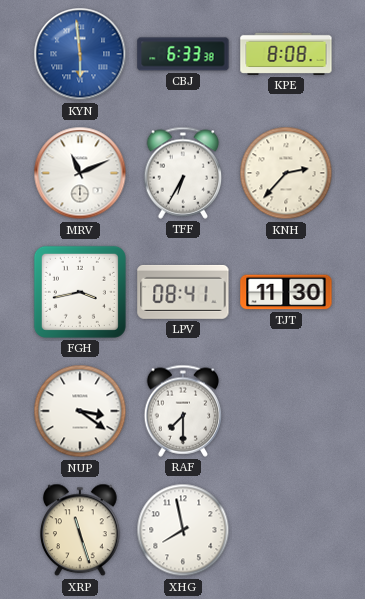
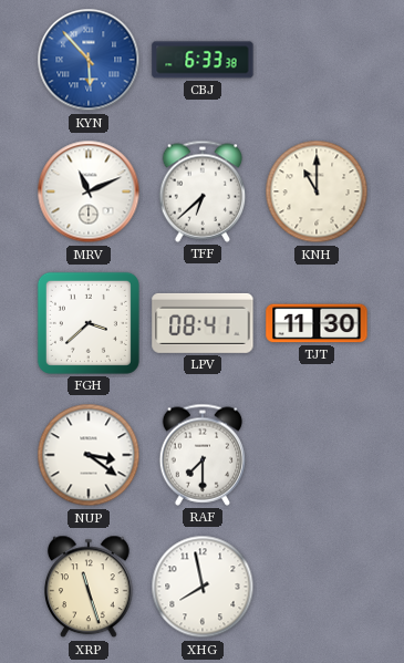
KYN: 5:59 -> 5:53
KPE: 8:08 -> none
TFF: 6:35 -> 6:38
KNH: 2:37 -> 11:00
FGH: 3:43 -> 3:38
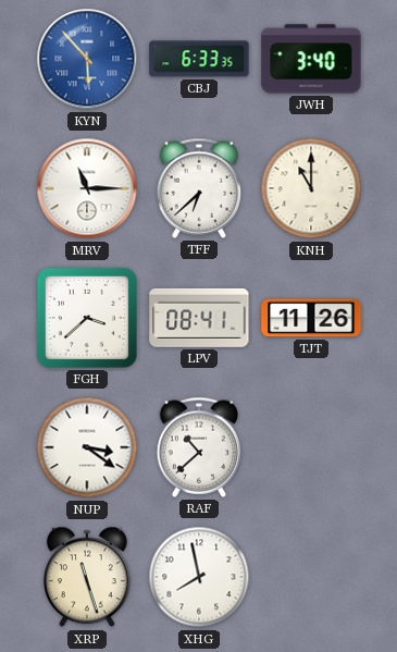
CBJ: 6:33:38 -> 6:33:35
JWH: none -> 3:40
MRV: 11:11 -> 11:15
TJT: 11:30 -> 11:26
RAF: 7:30 -> 10:38
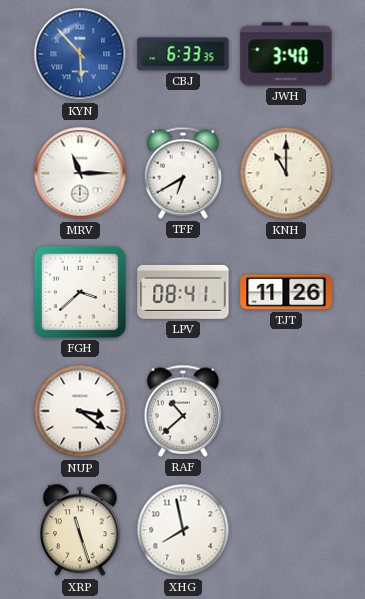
TFF: 6:38 -> 6:40
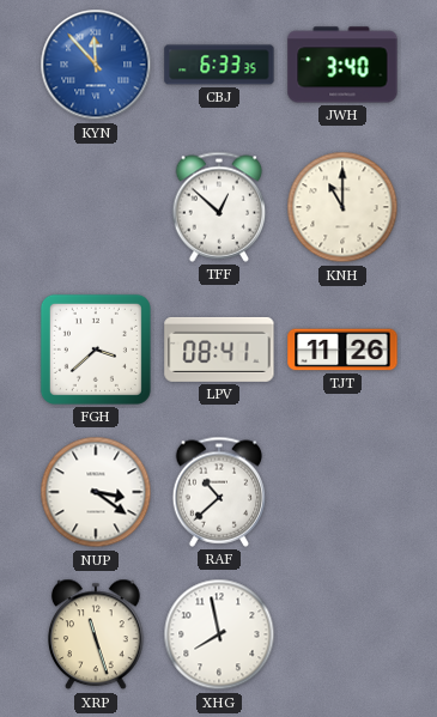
KYN: 5:53 -> 11:53
MRV: 11:15 -> none
TFF: 6:40 -> 12:52
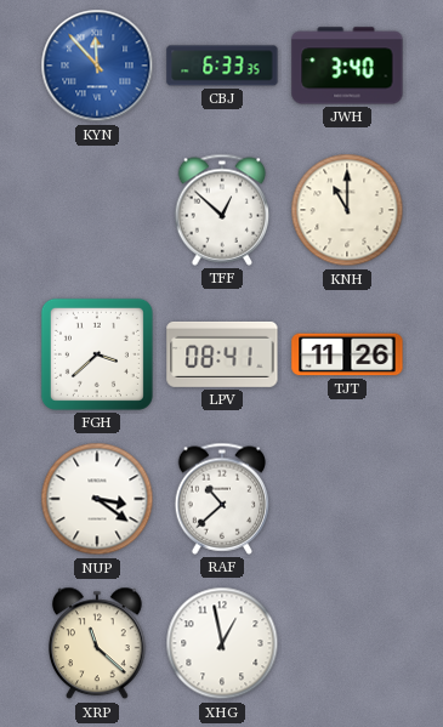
XRP: 11:27 -> 11:22
XHG: 7:58 -> 12:58
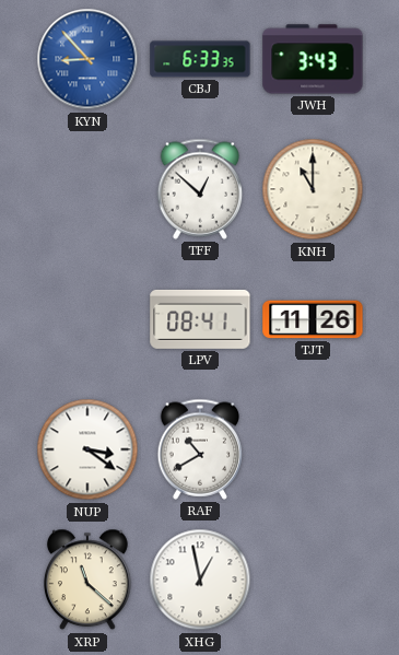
KYN: 11:53 -> 8:53
JWH: 3:40 -> 3:43
FGH: 3:38 -> none
RAF: 10:38 -> 10:40
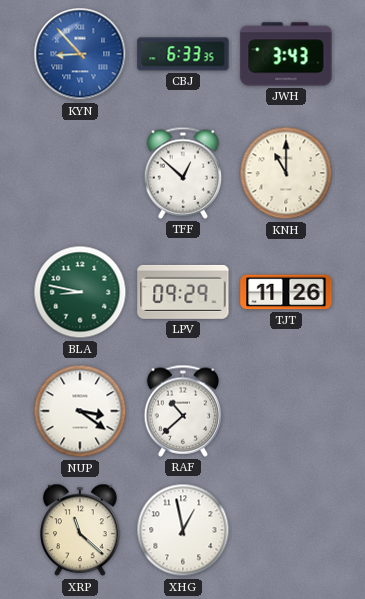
BLA: none -> 8:47
LPV: 08:41 -> 09:29
RAF: 10:40 -> 10:38
